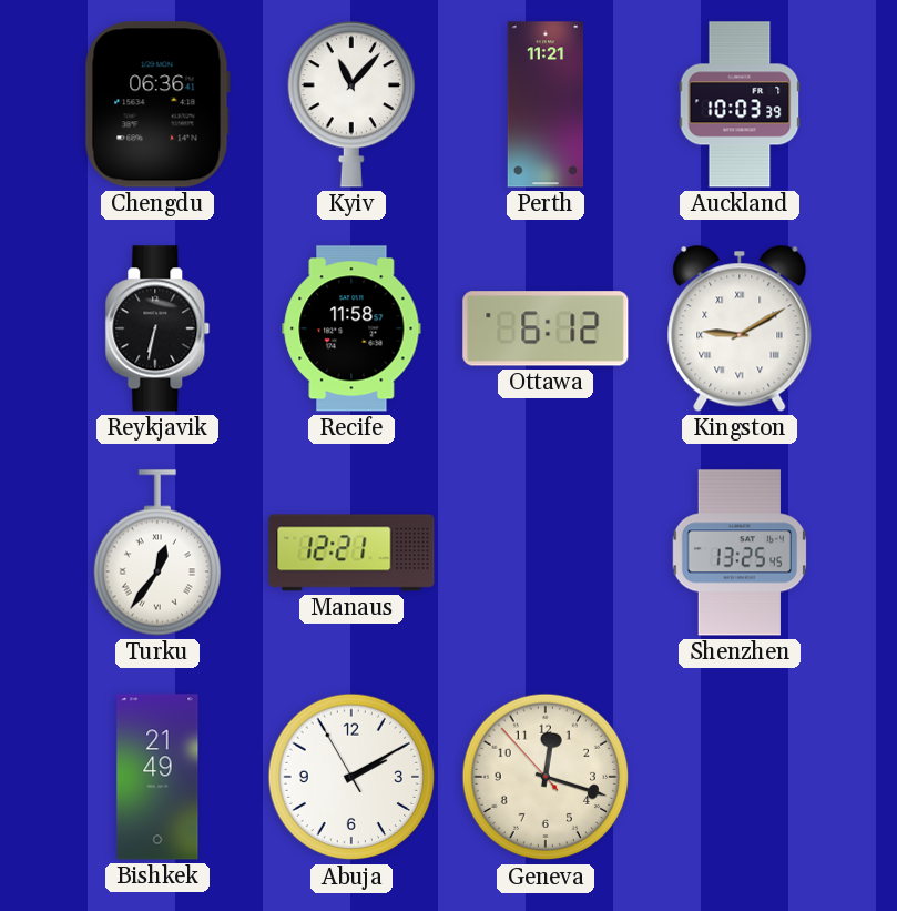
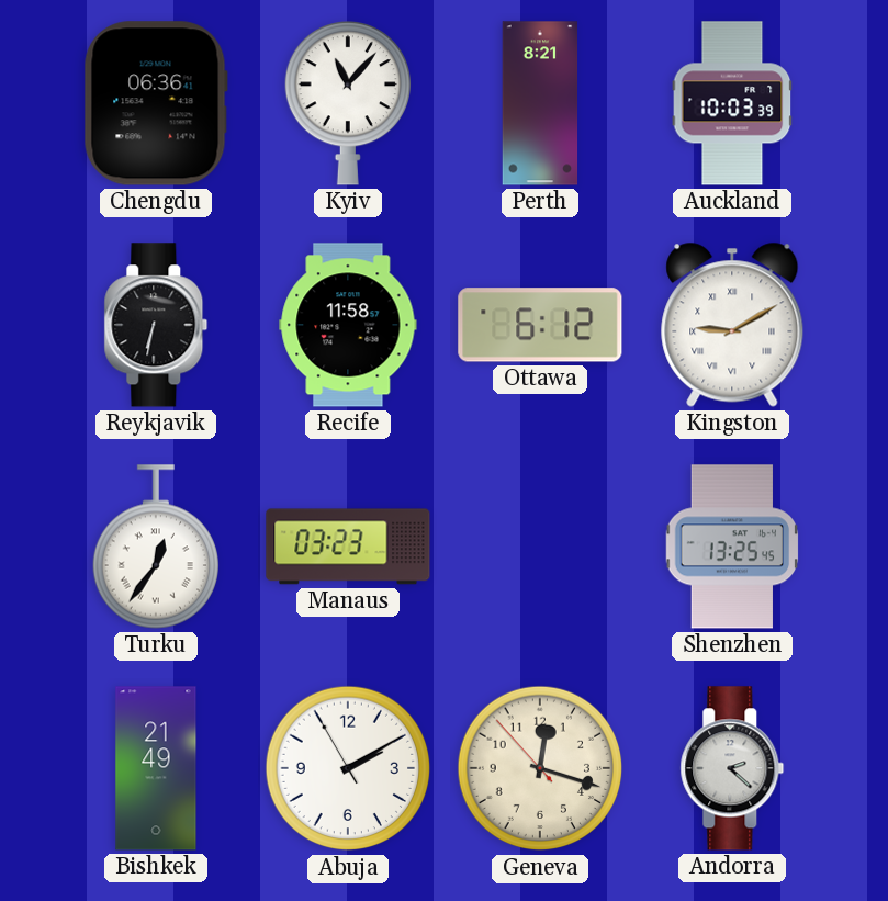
Perth: 11:21 -> 8:21
Manaus: 12:21 -> 03:23
Andorra: none -> 2:22
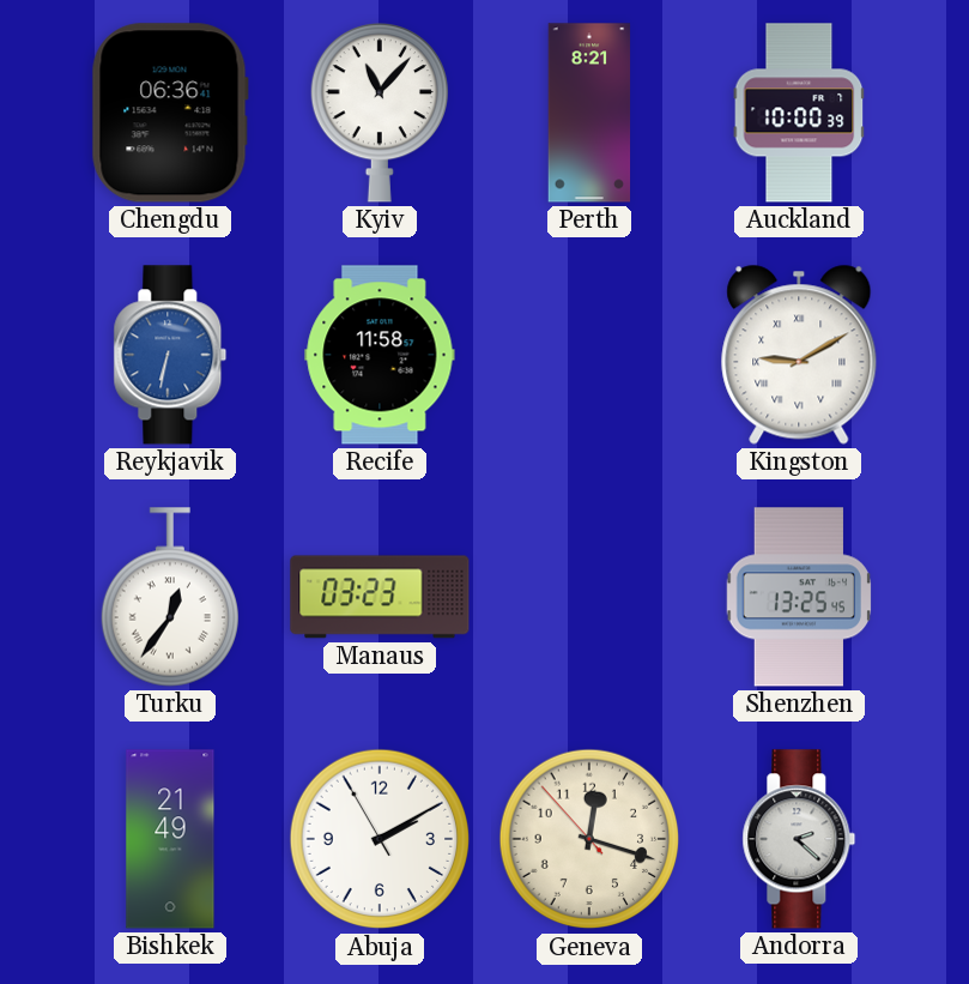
Auckland: 10:03 -> 10:00
Reykjavik dial: black -> blue
Ottawa: 6:12 -> none
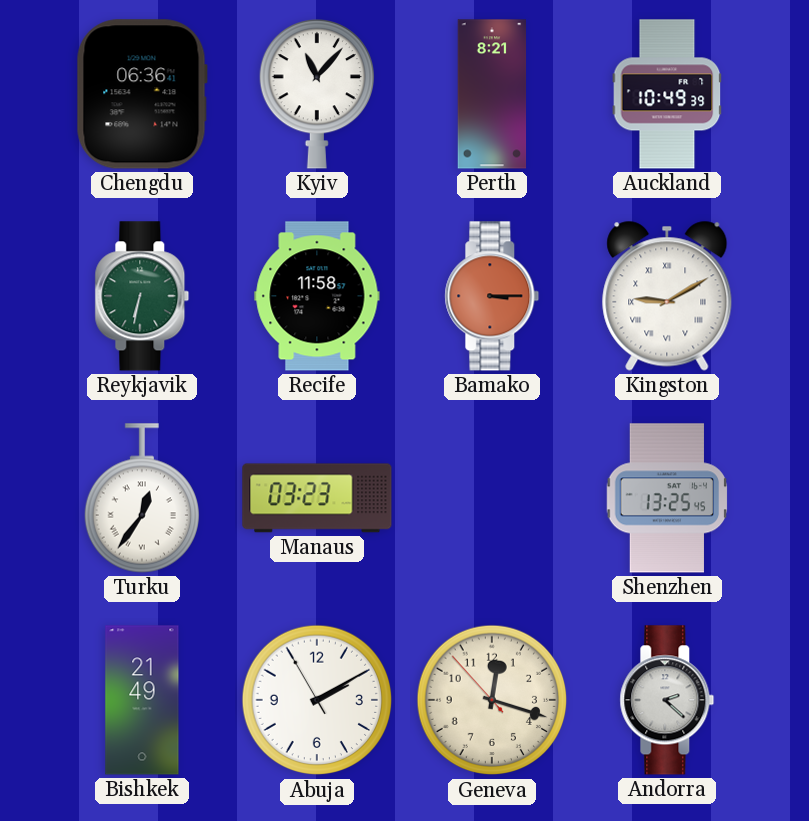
Auckland: 10:00 -> 10:49
Reykjavik dial: blue -> green
Bamako: none -> 3:15
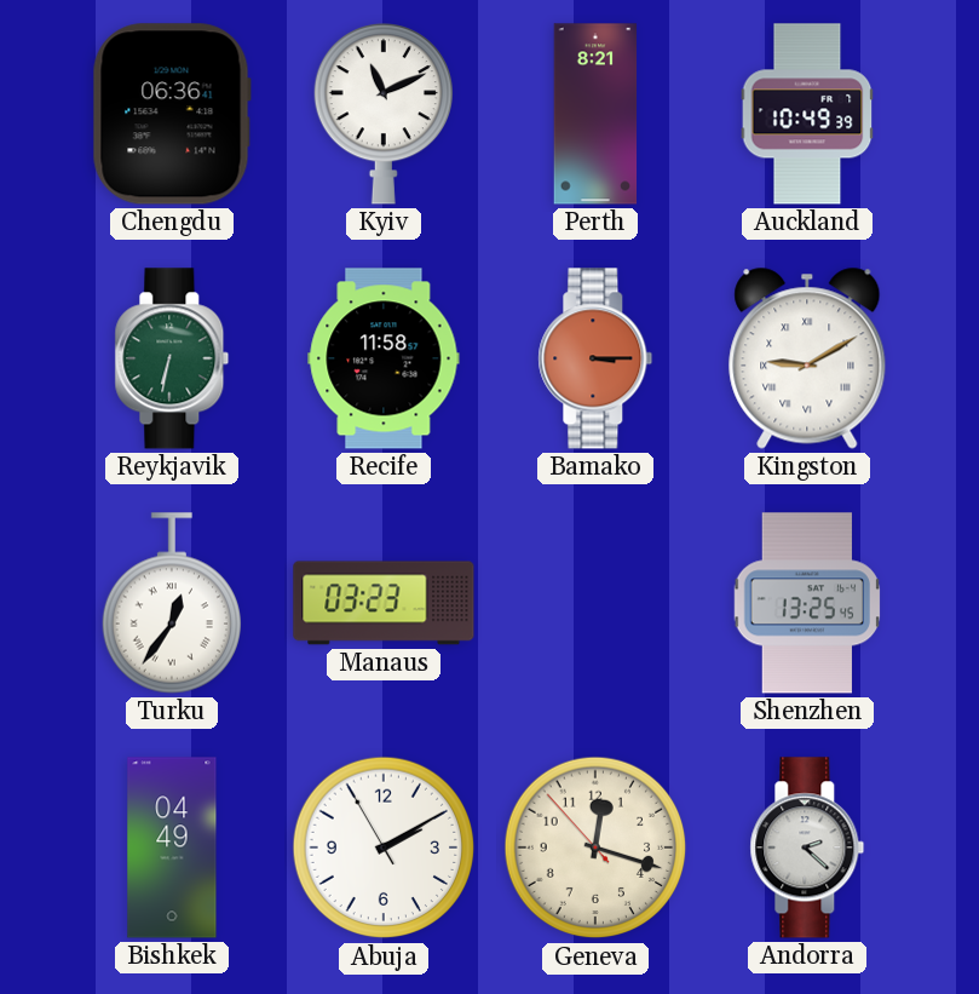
Kyiv: 11:07 -> 11:11
Bishkek: 21:49 -> 04:49
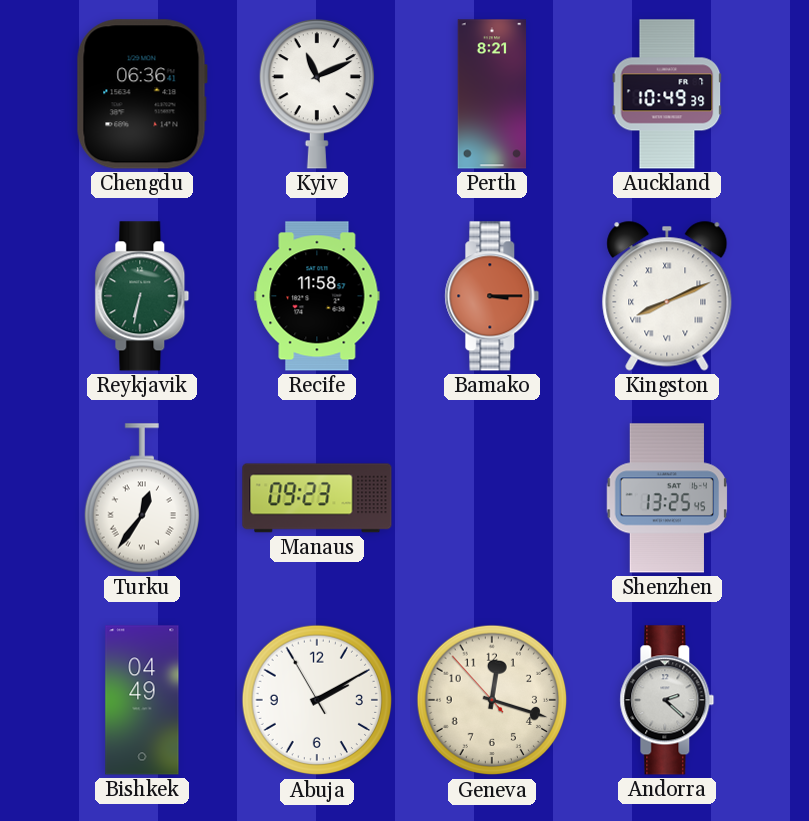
Kingston: 9:10 -> 8:11
Manaus: 03:23 -> 09:23
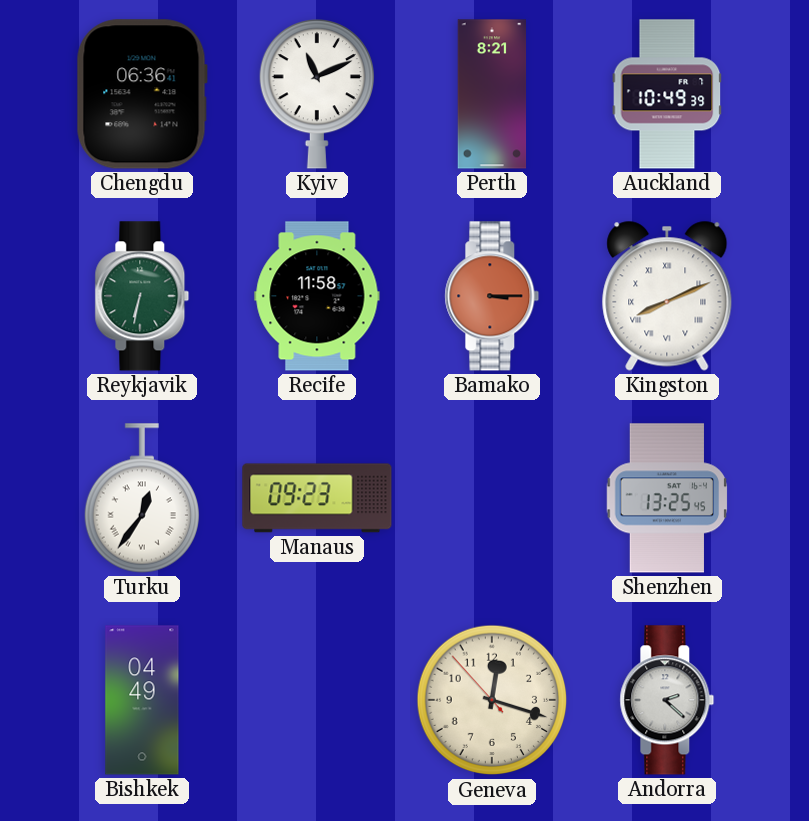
Abuja: 2:09 -> none
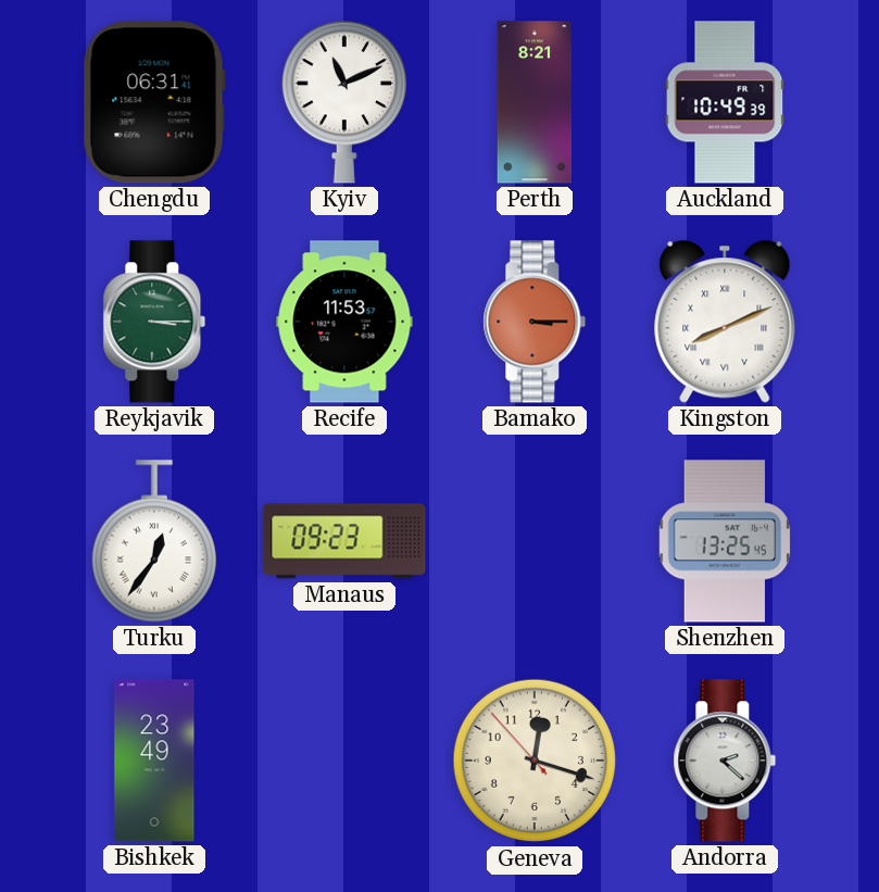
Chengdu: 06:36 -> 06:31
Reykjavik: 6:32 -> 3:15
Recife: 11:58 -> 11:53
Bishkek: 04:49 -> 23:49
